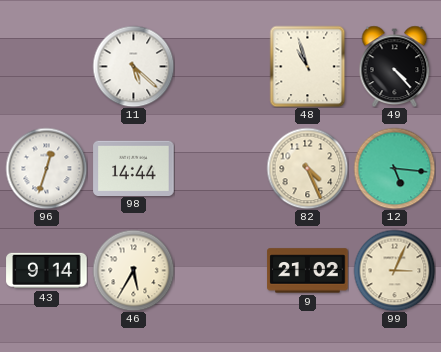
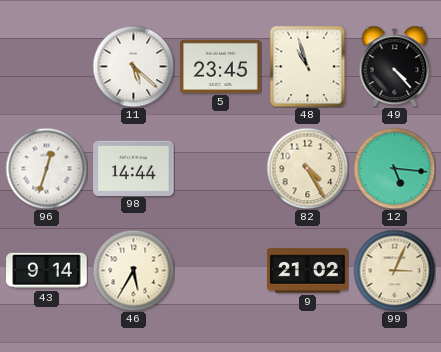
5: none -> 23:45
82: 4:26 -> 4:25
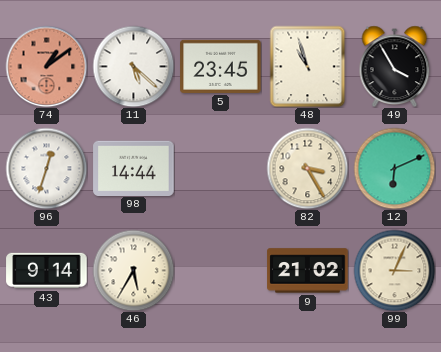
74: none -> 1:09
49: 4:23 -> 3:55
82: 4:25 -> 3:25
12: 5:16 -> 6:11
